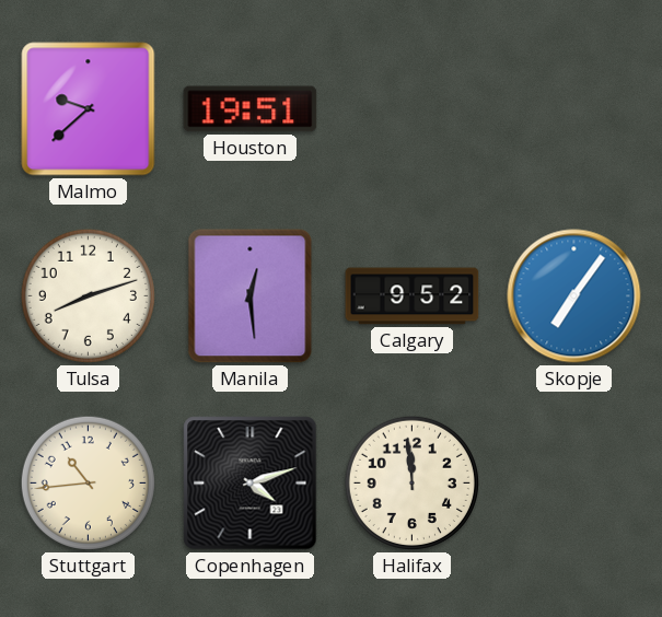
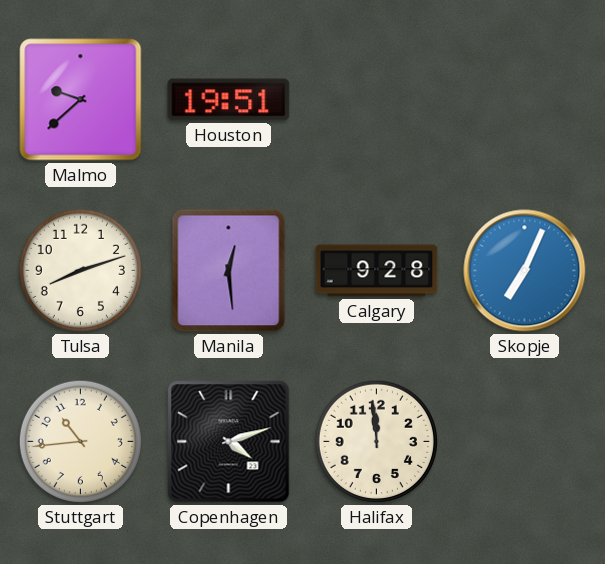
Calgary: 9:52 -> 9:28
Skopje: 7:06 -> 7:04
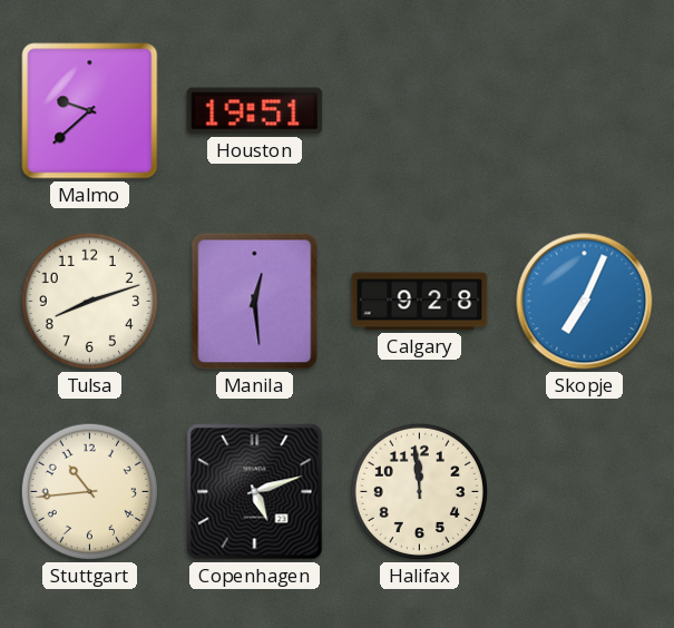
Copenhagen: 4:12 -> 5:12
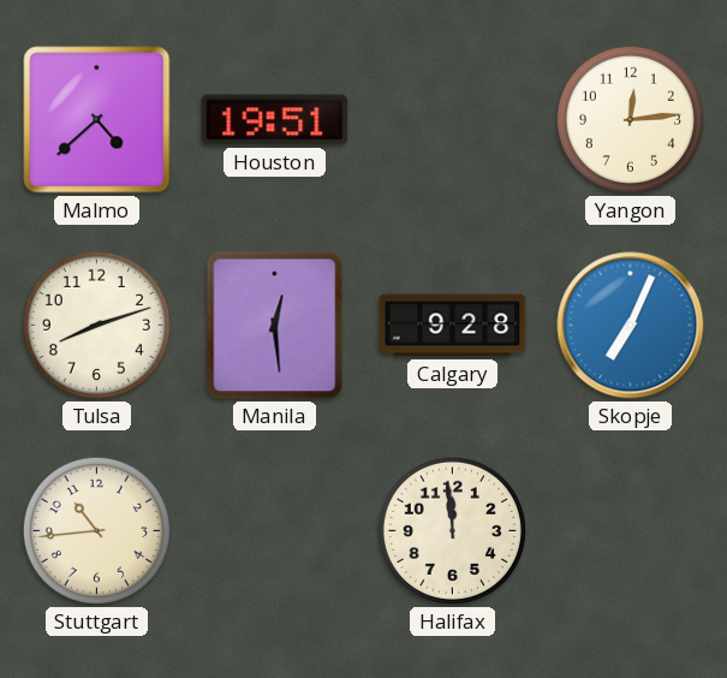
Malmo: 9:38 -> 4:38
Yangon: none -> 12:14
Copenhagen: 5:12 -> none
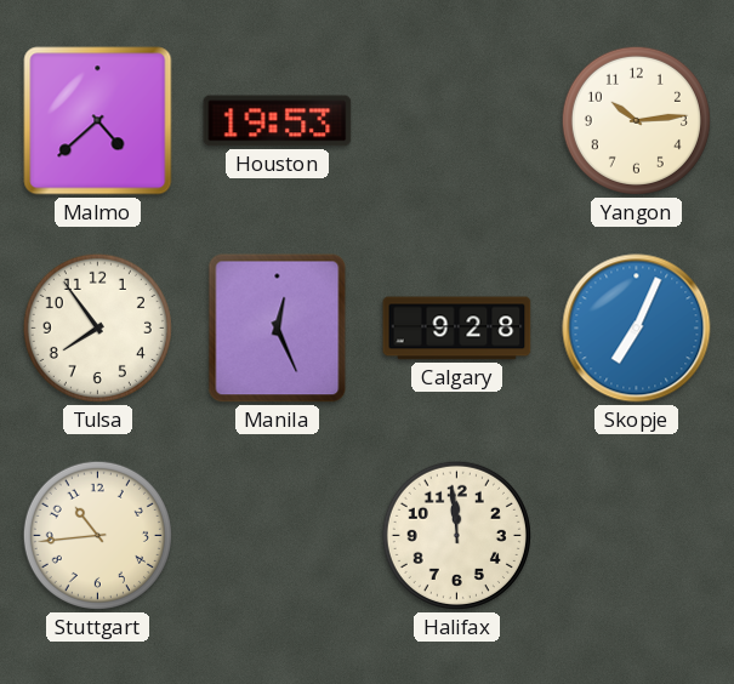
Houston: 19:51 -> 19:53
Yangon: 12:14 -> 10:14
Tulsa: 8:12 -> 7:54
Manila: 12:29 -> 12:26
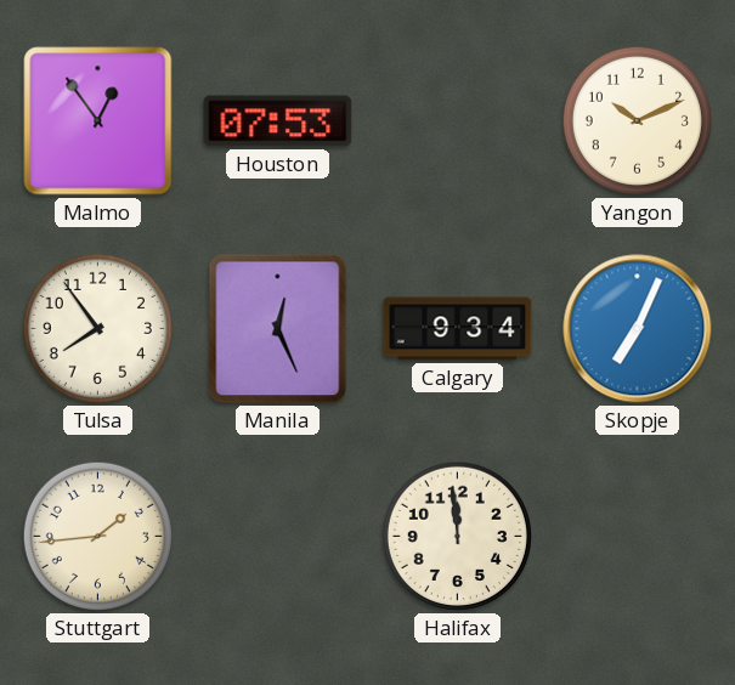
Malmo: 4:38 -> 12:54
Houston: 19:53 -> 07:53
Yangon: 10:14 -> 10:11
Calgary: 9:28 -> 9:34
Stuttgart: 10:44 -> 1:44
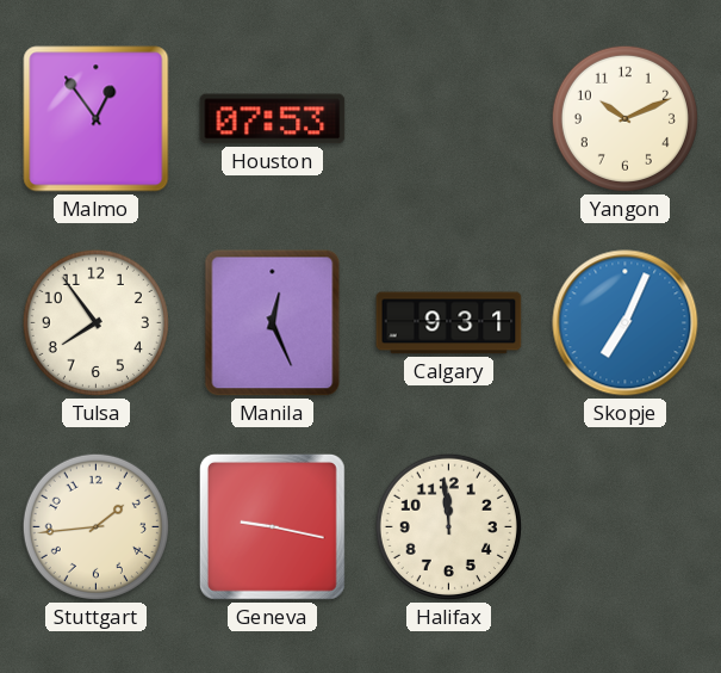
Calgary: 9:34 -> 9:31
Geneva: none -> 9:17
